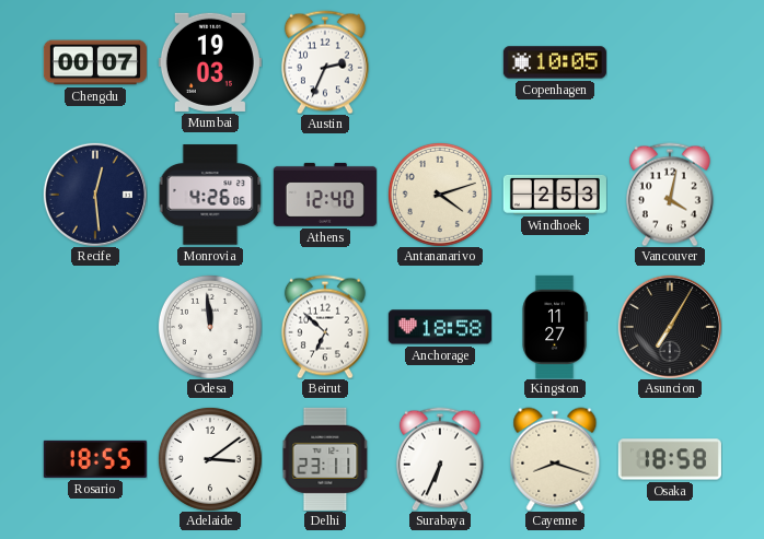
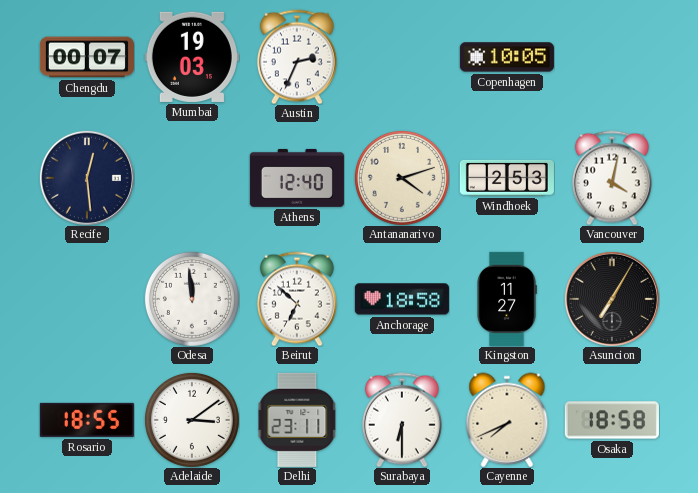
Monrovia: 4:26 -> none
Surabaya: 6:34 -> 6:30
Cayenne: 8:18 -> 7:41
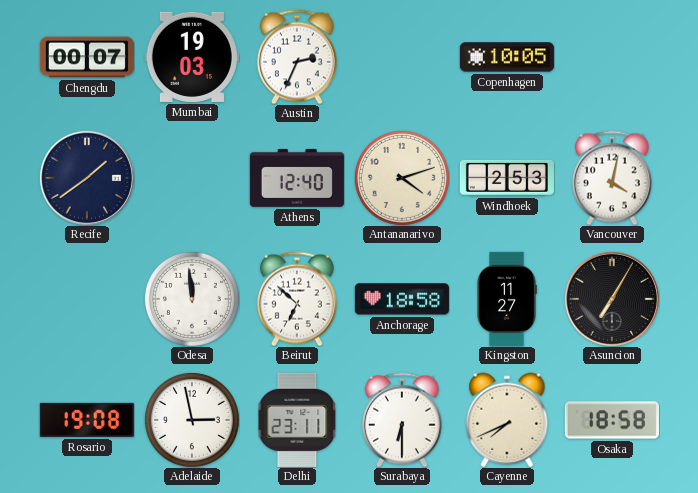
Recife: 12:29 -> 1:39
Rosario: 18:55 -> 19:08
Adelaide: 3:09 -> 2:58
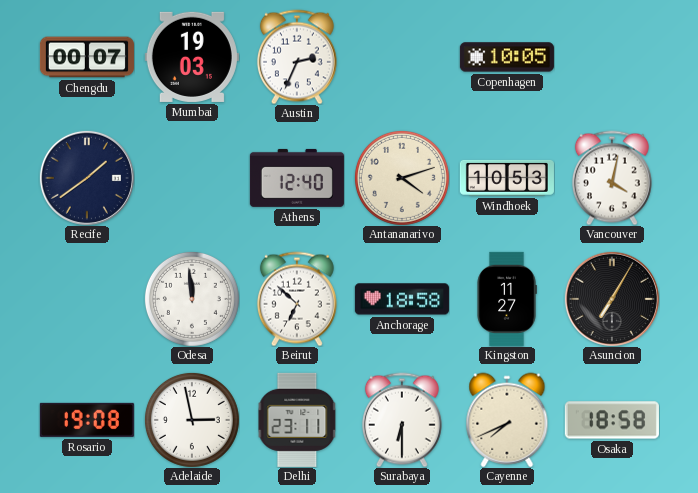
Windhoek: 2:53 -> 10:53
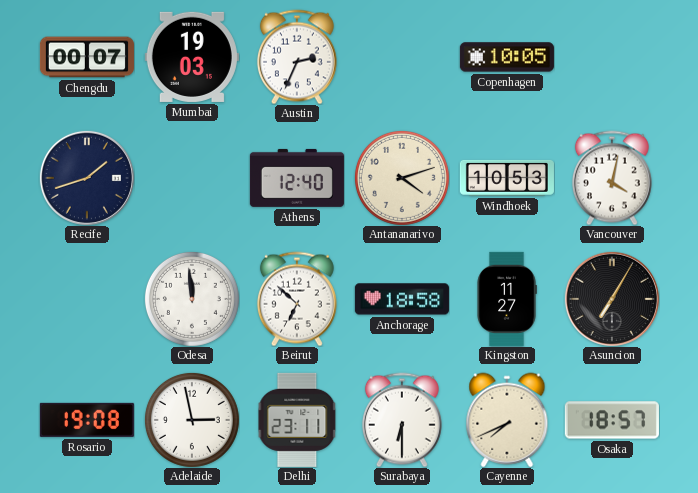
Recife: 1:39 -> 1:42
Osaka: 18:58 -> 18:57
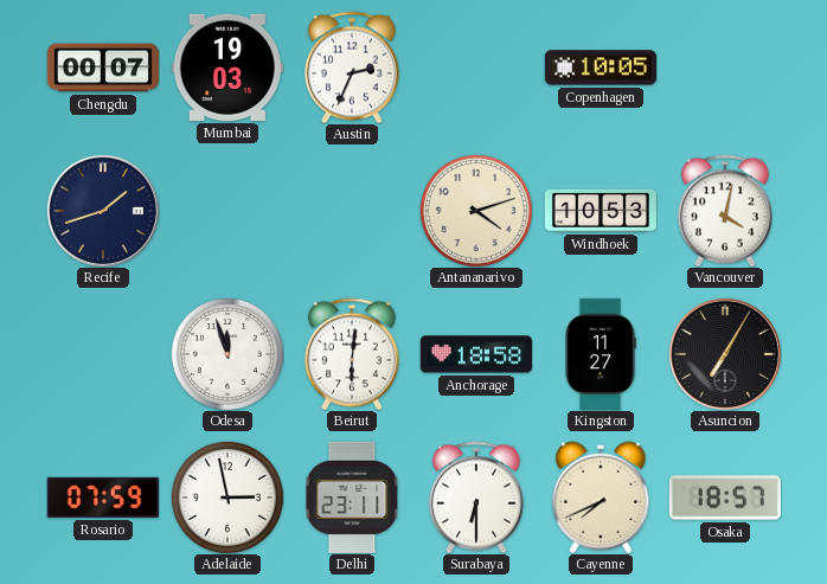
Athens: 12:40 -> none
Odesa: 11:59 -> 11:57
Beirut: 6:52 -> 6:01
Rosario: 19:08 -> 07:59
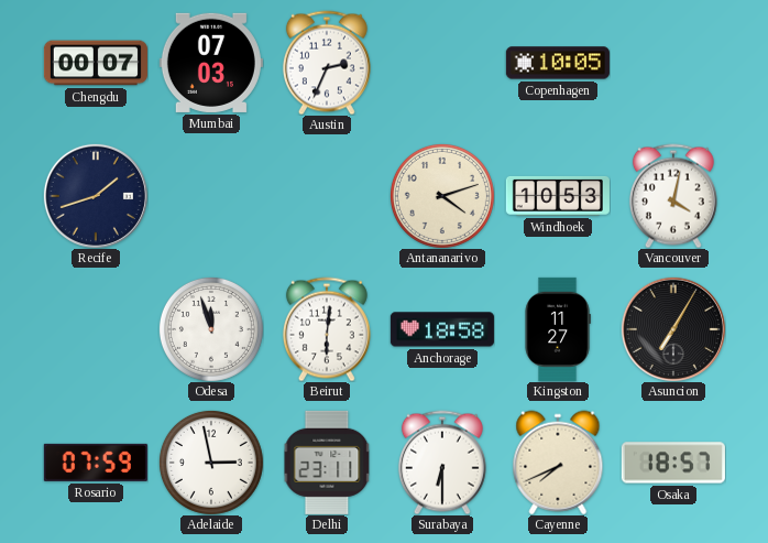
Mumbai: 19:03 -> 07:03
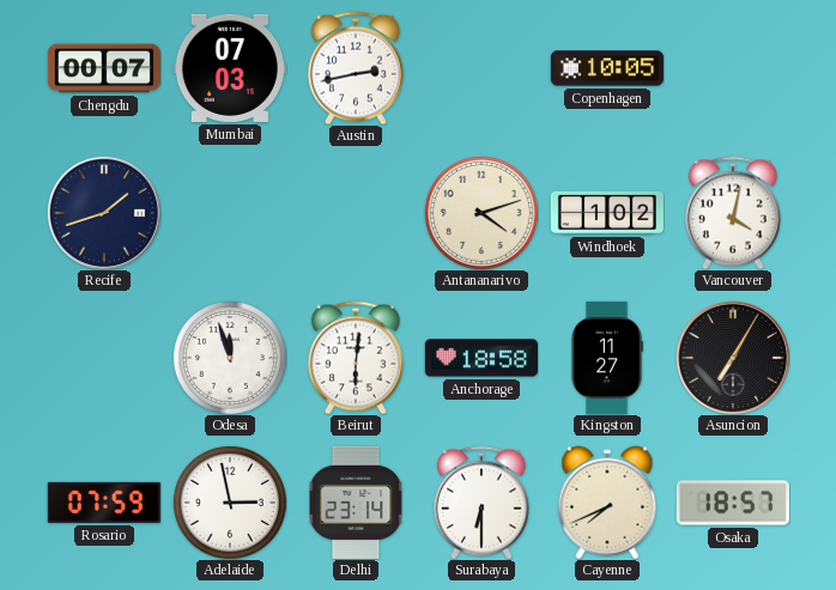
Austin: 2:34 -> 2:43
Windhoek: 10:53 -> 1:02
Delhi: 23:11 -> 23:14
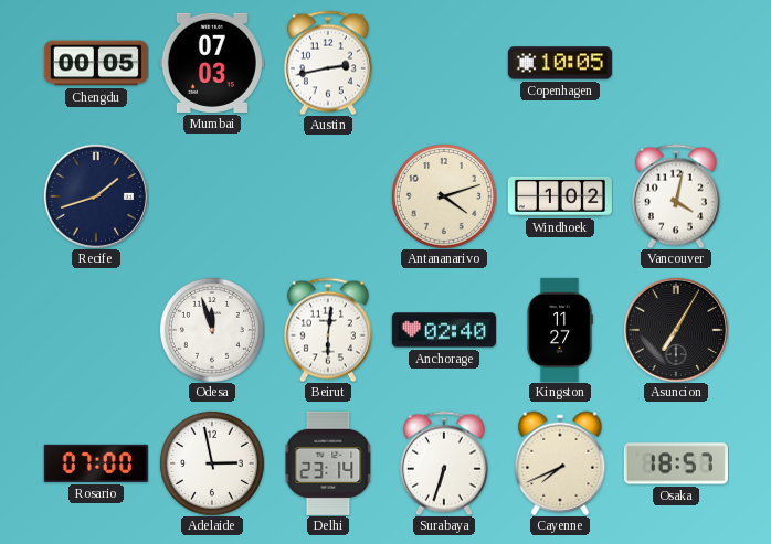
Chengdu: 00:07 -> 00:05
Anchorage: 18:58 -> 02:40
Rosario: 07:59 -> 07:00
Surabaya: 6:30 -> 6:33
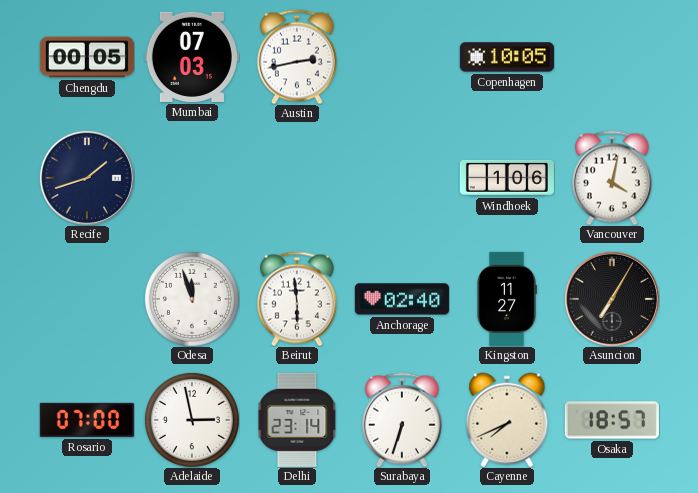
Antananarivo: 4:12 -> none
Windhoek: 1:02 -> 1:06
Beirut: 6:01 -> 5:59
